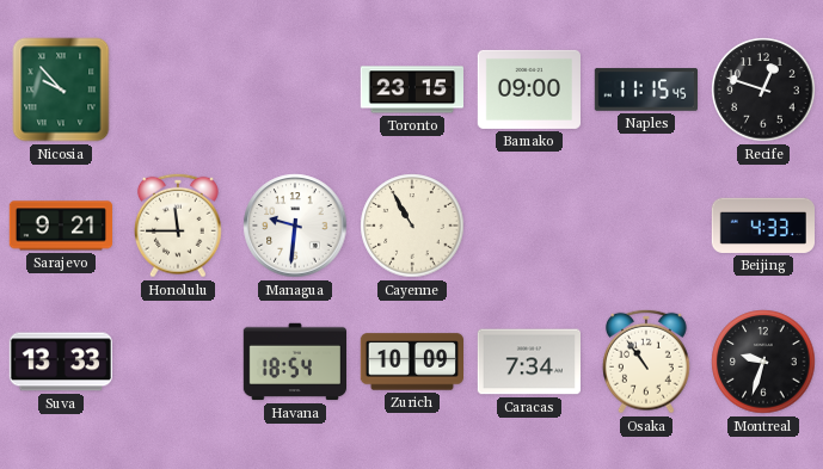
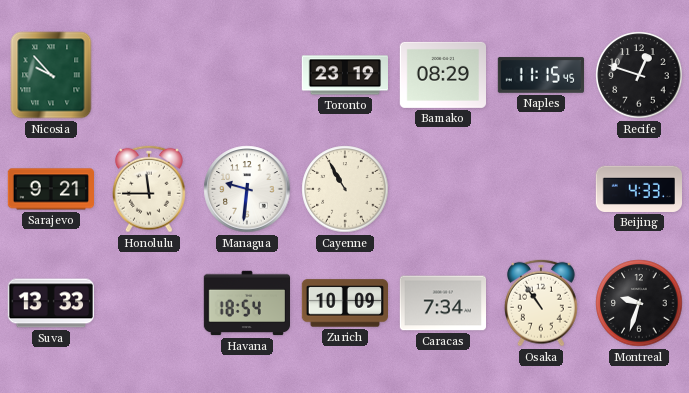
Toronto: 23:15 -> 23:19
Bamako: 09:00 -> 08:29
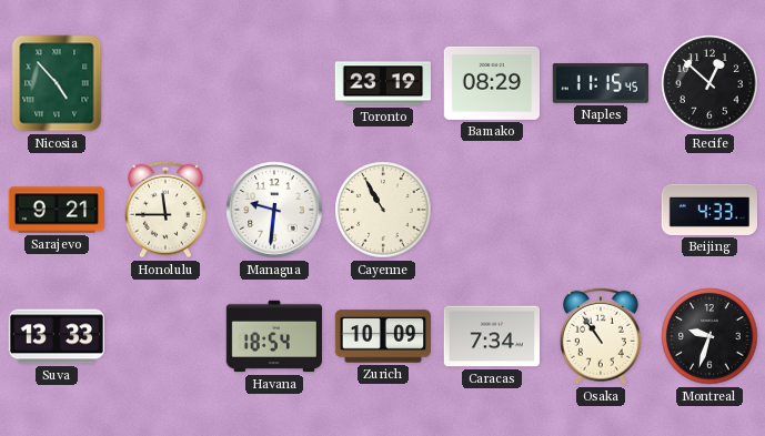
Nicosia: 9:53 -> 4:53
Recife: 12:48 -> 12:52
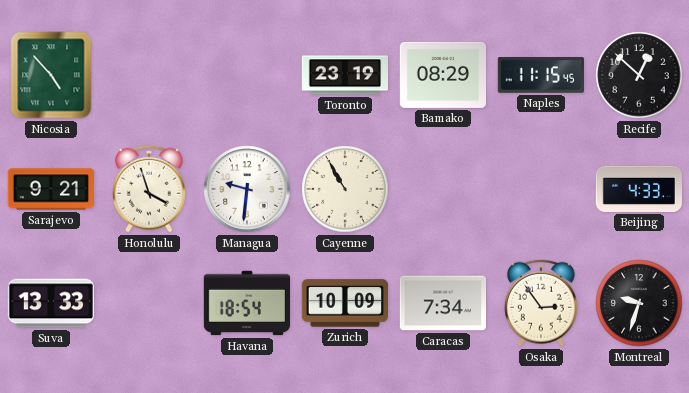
Honolulu: 11:45 -> 3:57
Osaka: 10:54 -> 2:54
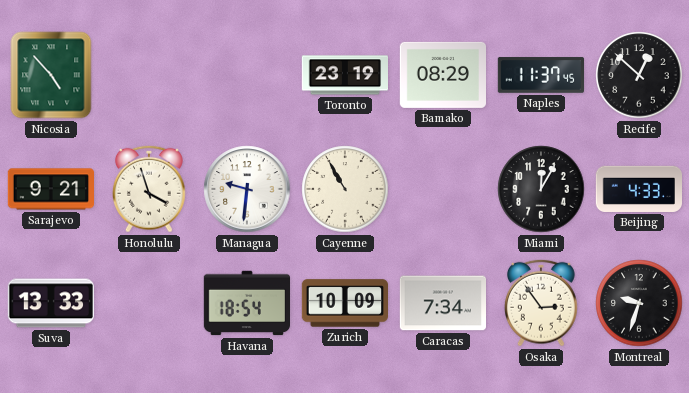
Naples: 11:15 -> 11:37
Miami: none -> 12:05
